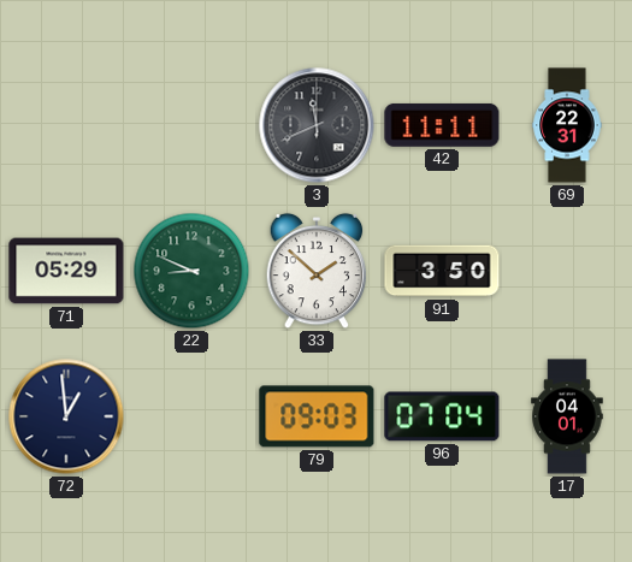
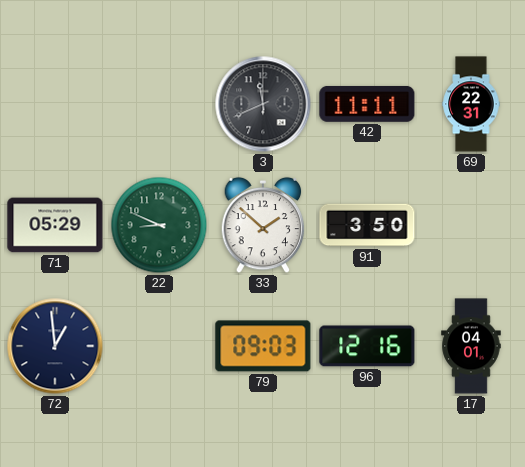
96: 07:04 -> 12:16
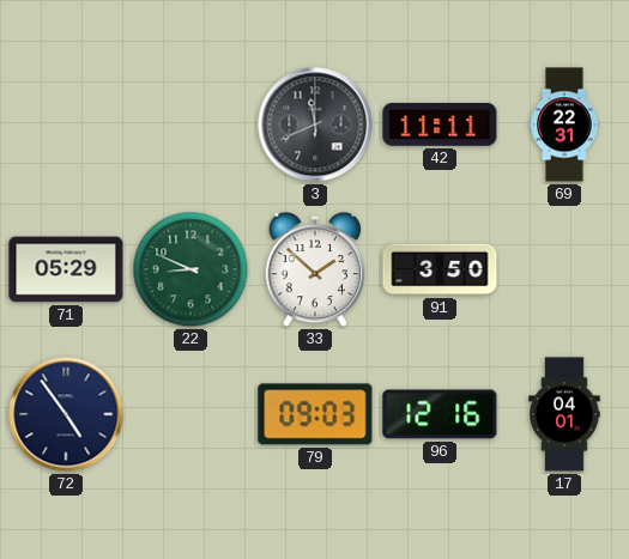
72: 12:59 -> 4:54
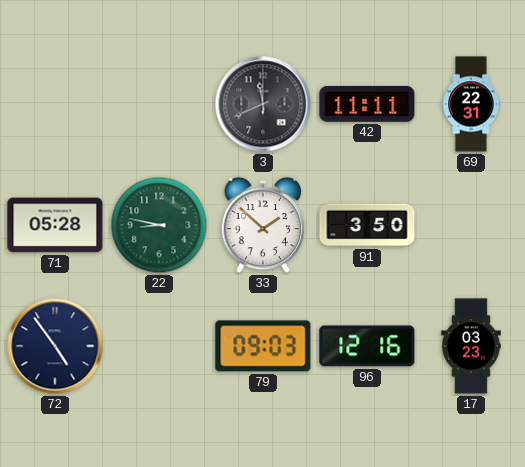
71: 05:29 -> 05:28
22: 8:49 -> 8:47
17: 04:01 -> 03:23
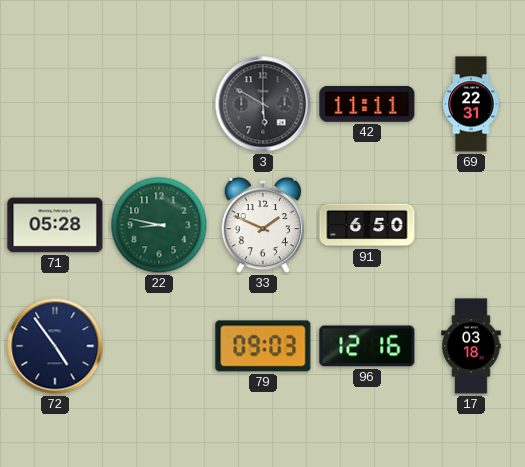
3: 11:41 -> 5:50
33: 1:52 -> 1:49
91: 3:50 -> 6:50
17: 03:23 -> 03:18
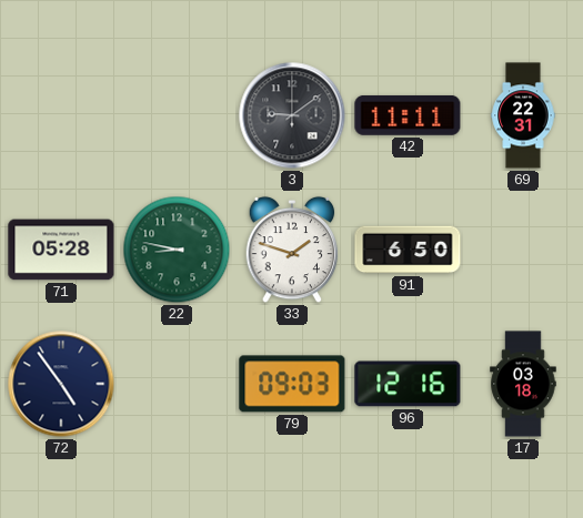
3: 5:50 -> 9:09
33: 1:49 -> 1:48
